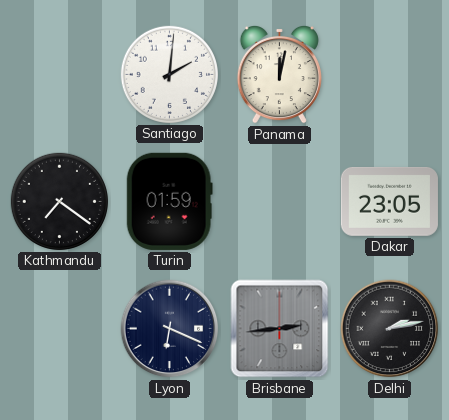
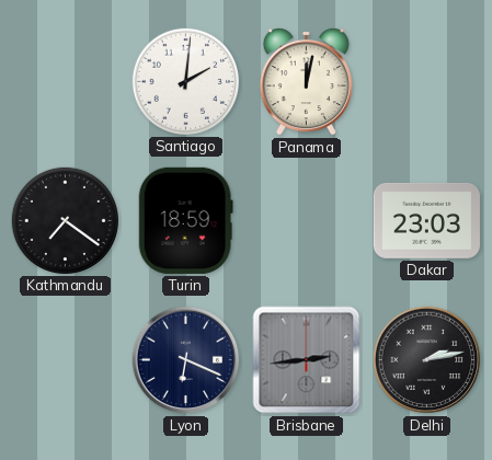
Turin: 01:59 -> 18:59
Dakar: 23:05 -> 23:03
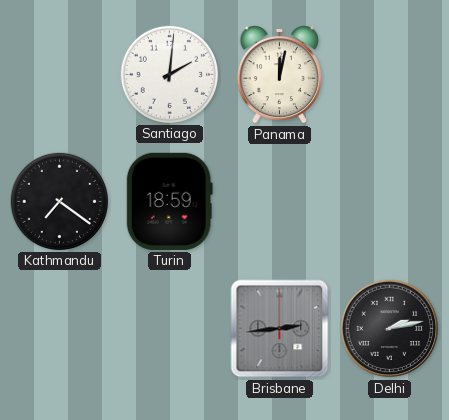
Dakar: 23:03 -> none
Lyon: 6:19 -> none
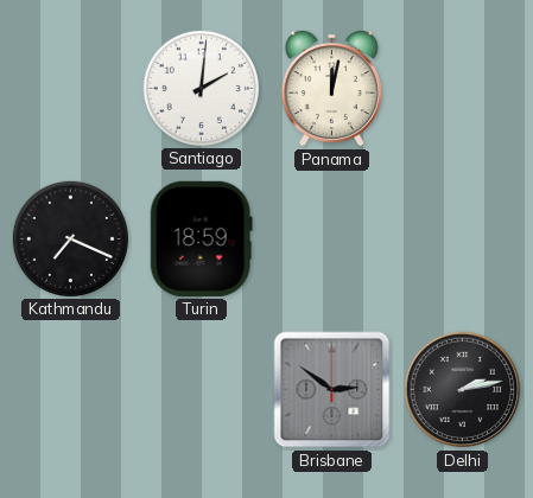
Kathmandu: 7:21 -> 7:19
Brisbane: 2:44 -> 2:51
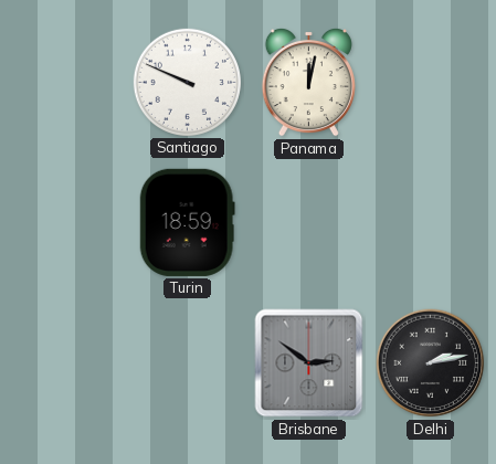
Santiago: 2:01 -> 9:49
Kathmandu: 7:19 -> none
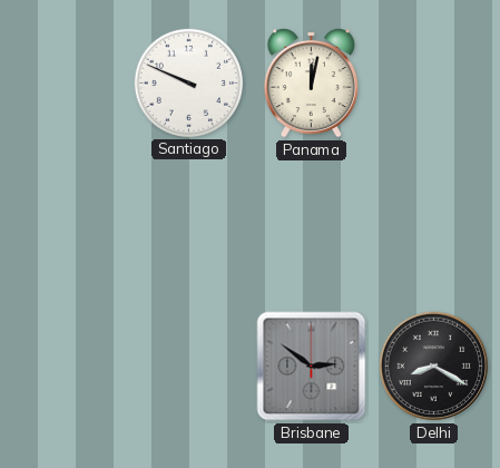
Turin: 18:59 -> none
Delhi: 2:13 -> 8:20
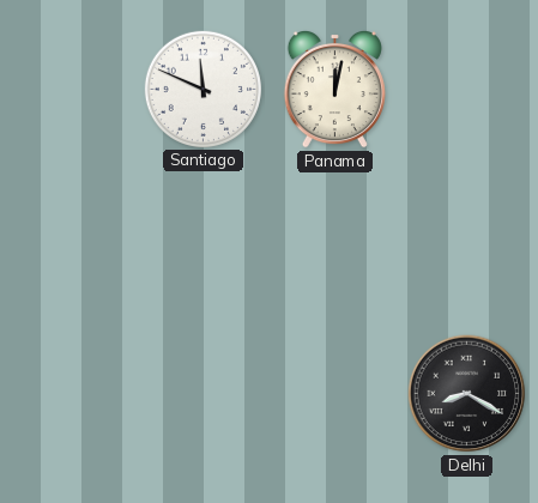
Santiago: 9:49 -> 11:49
Brisbane: 2:51 -> none
